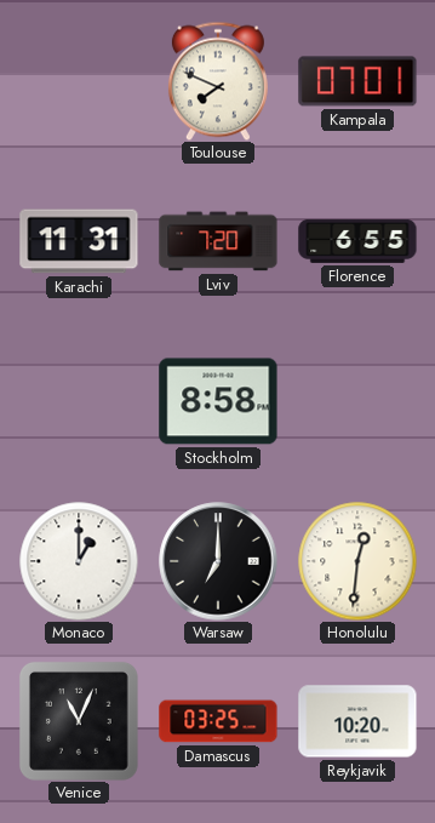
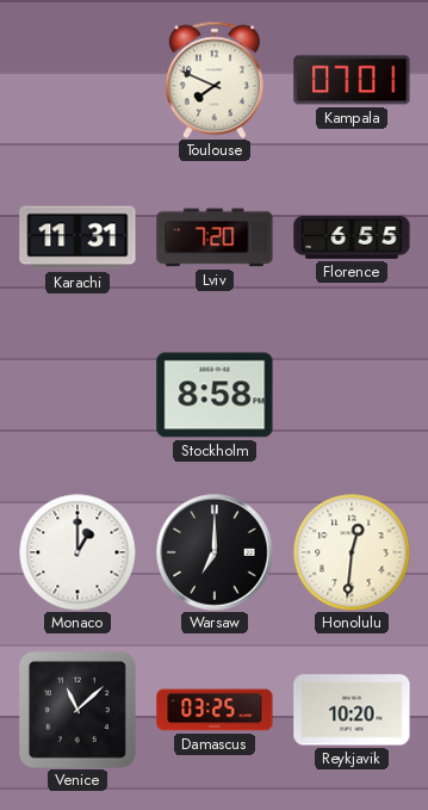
Venice: 11:04 -> 11:08
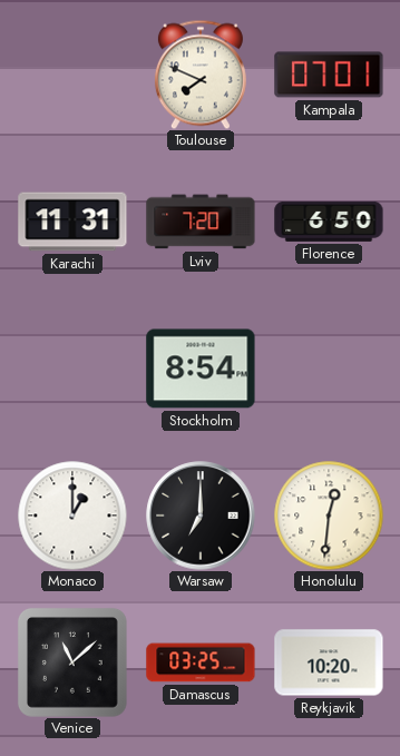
Florence: 6:55 -> 6:50
Stockholm: 8:58 -> 8:54
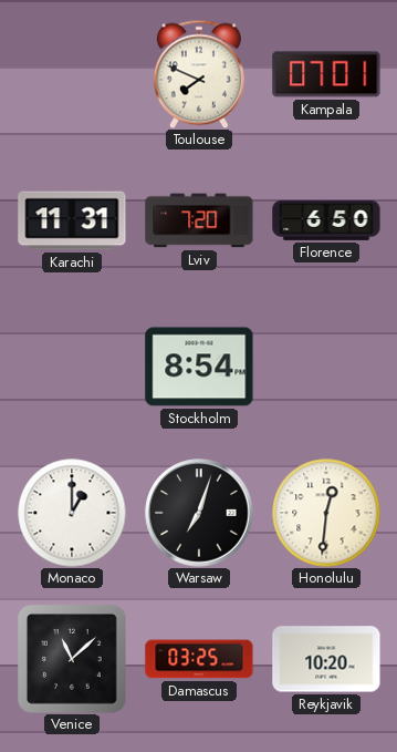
Warsaw: 7:00 -> 7:03
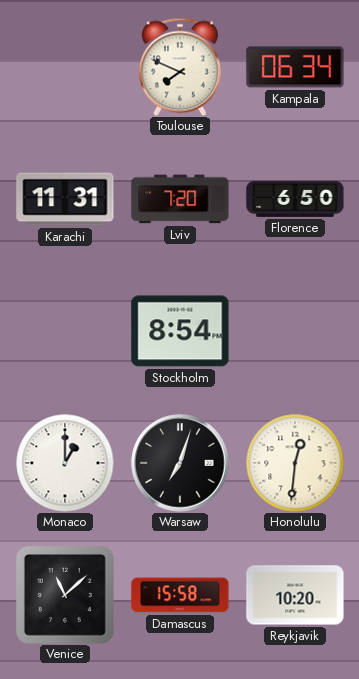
Kampala: 07:01 -> 06:34
Damascus: 03:25 -> 15:58
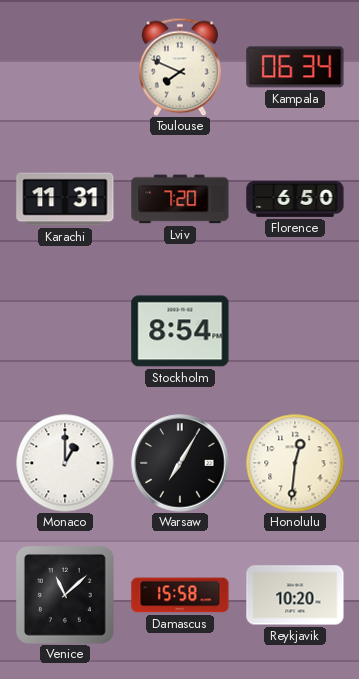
Warsaw: 7:03 -> 7:05
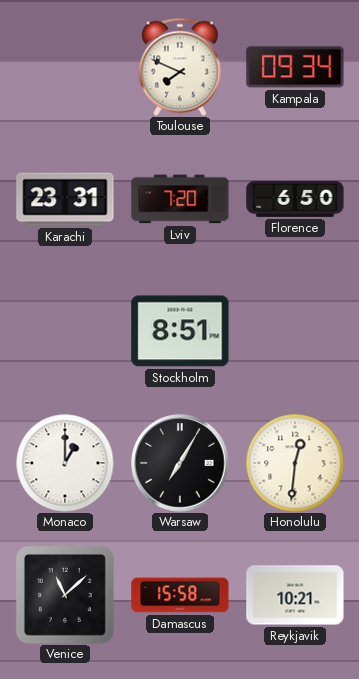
Kampala: 06:34 -> 09:34
Karachi: 11:31 -> 23:31
Stockholm: 8:54 -> 8:51
Reykjavik: 10:20 -> 10:21
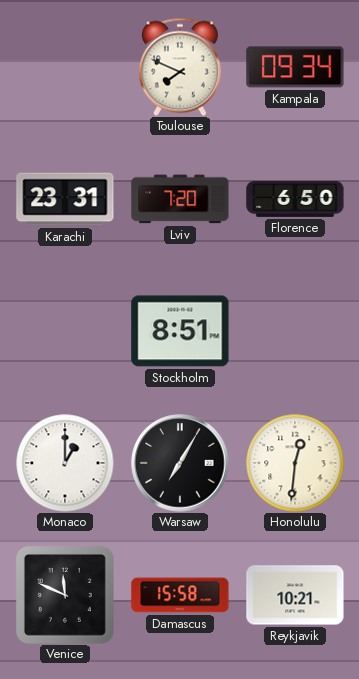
Venice: 11:08 -> 11:49
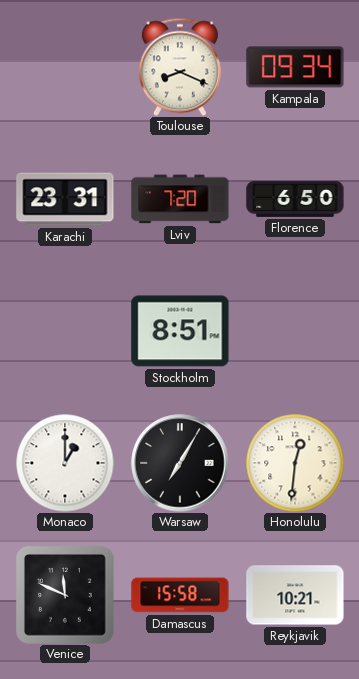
Toulouse: 7:49 -> 8:19
